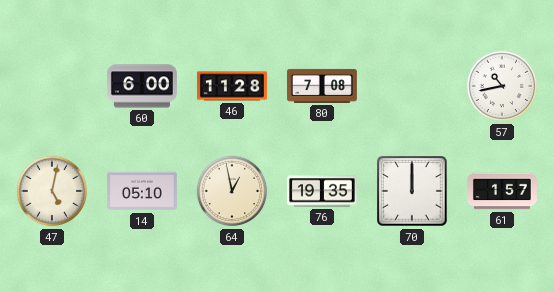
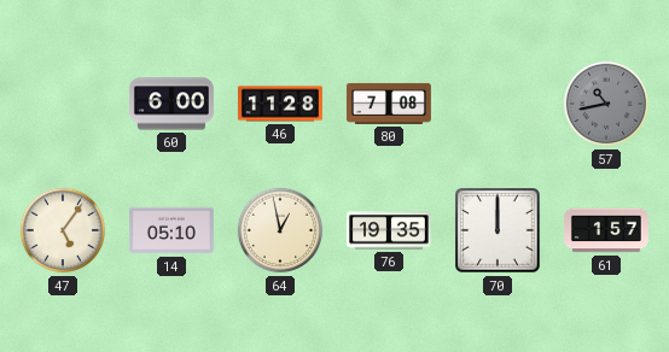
57 dial: white -> grey
47: 5:02 -> 5:06
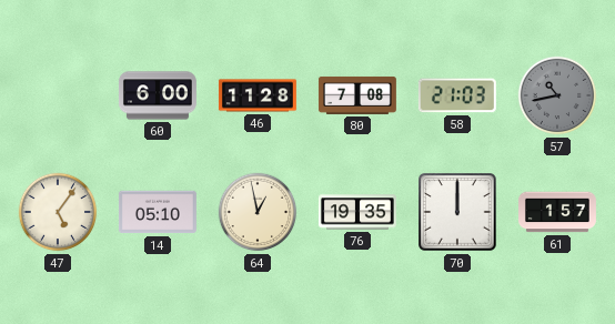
58: none -> 21:03
